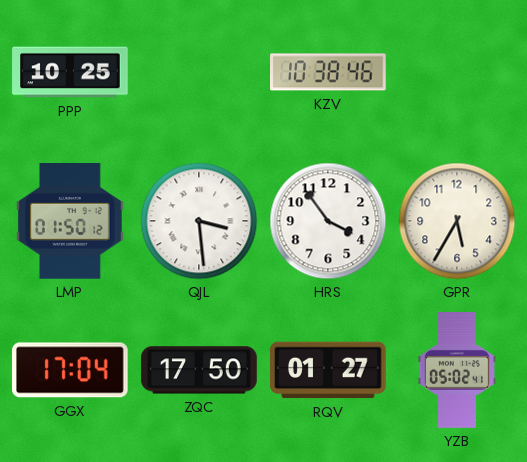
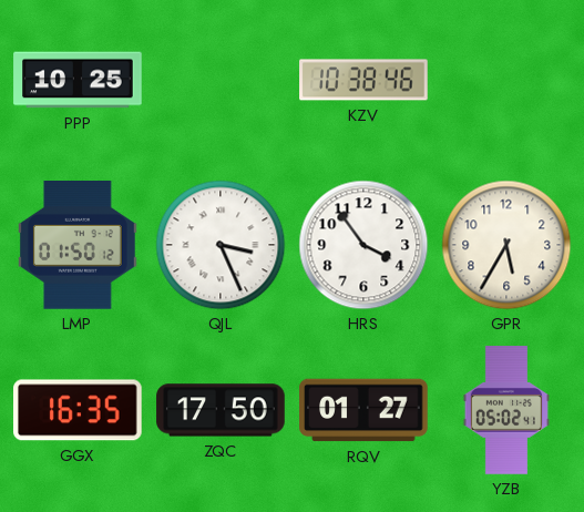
QJL: 3:29 -> 3:26
GGX: 17:04 -> 16:35
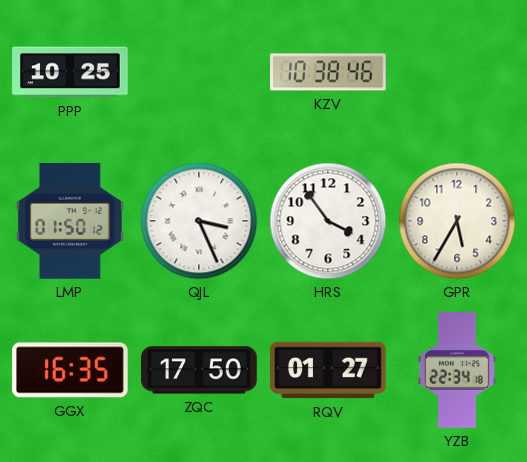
YZB: 05:02 -> 22:34
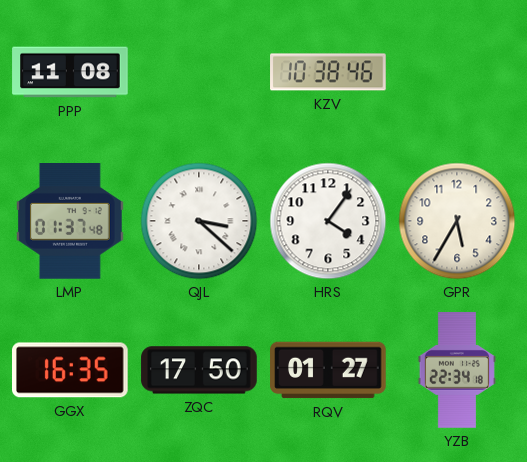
PPP: 10:25 -> 11:08
LMP: 01:50 -> 01:37
QJL: 3:26 -> 3:22
HRS: 3:54 -> 4:06
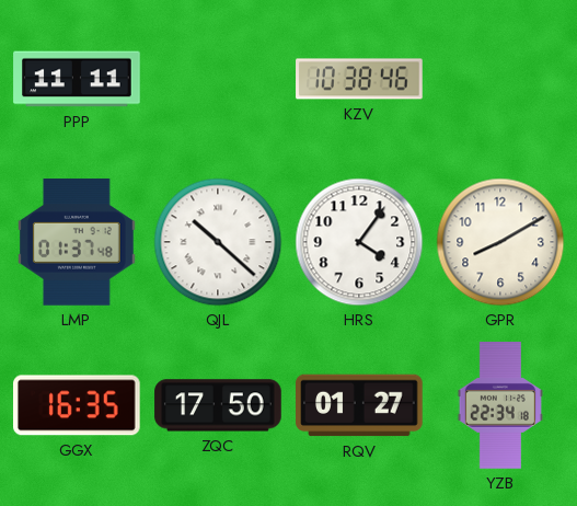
PPP: 11:08 -> 11:11
QJL: 3:22 -> 10:22
GPR: 5:35 -> 8:10
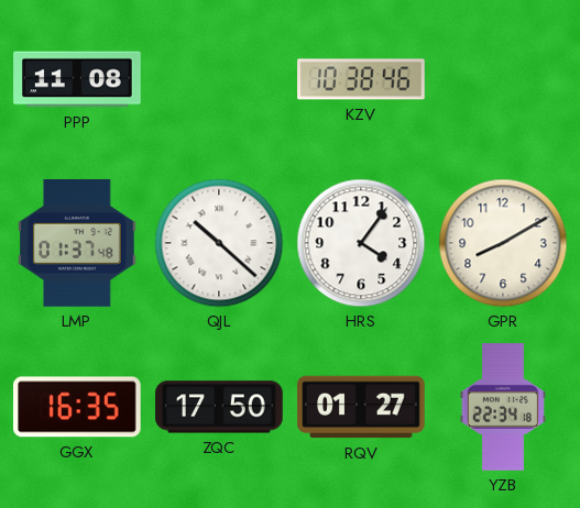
PPP: 11:11 -> 11:08
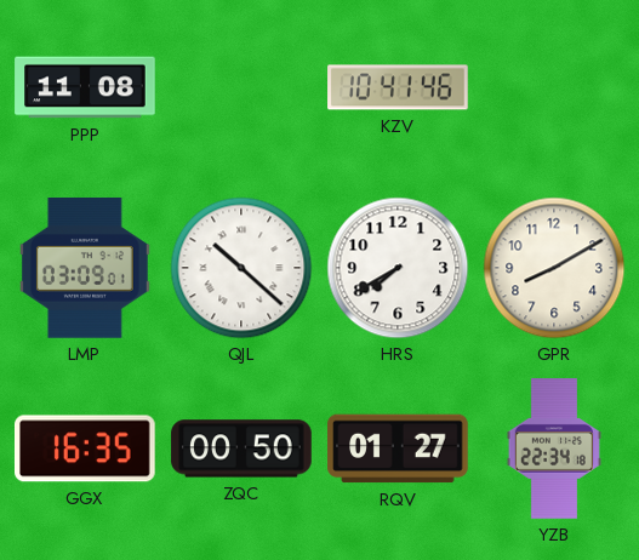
KZV: 10:38 -> 10:41
LMP: 01:37 -> 03:09
HRS: 4:06 -> 7:40
ZQC: 17:50 -> 00:50
